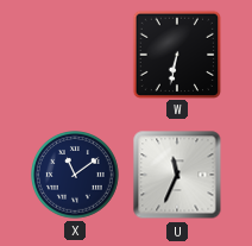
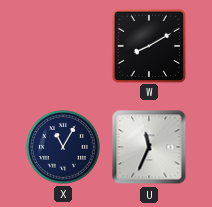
W: 6:32 -> 8:10
X: 11:09 -> 11:05
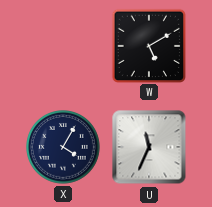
W: 8:10 -> 5:10
X: 11:05 -> 4:05
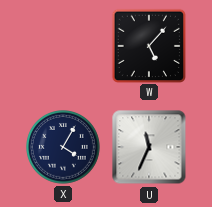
W: 5:10 -> 5:07
